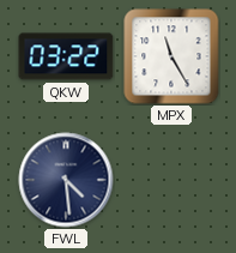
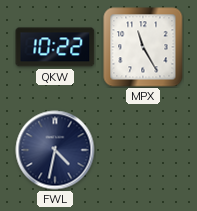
QKW: 03:22 -> 10:22
FWL: 4:29 -> 4:32
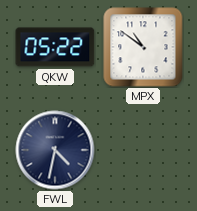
QKW: 10:22 -> 05:22
MPX: 11:25 -> 10:51
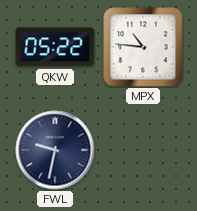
MPX: 10:51 -> 10:46
FWL: 4:32 -> 9:32
